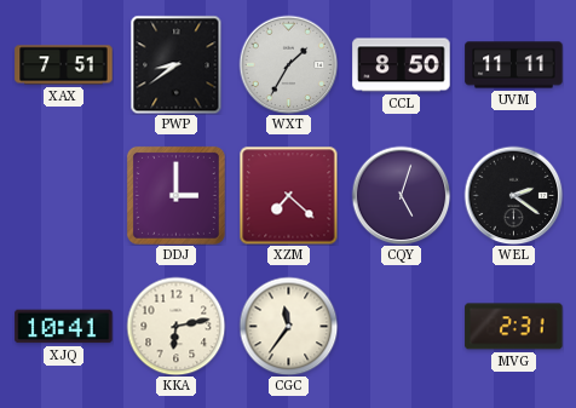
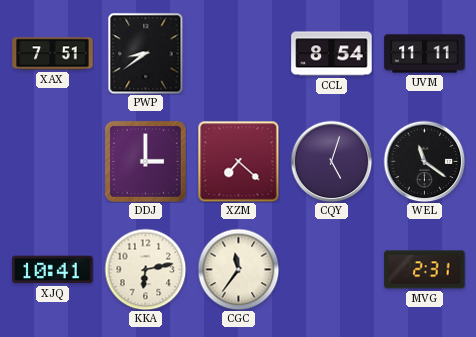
WXT: 1:35 -> none
CCL: 8:50 -> 8:54
WEL: 2:21 -> 11:21
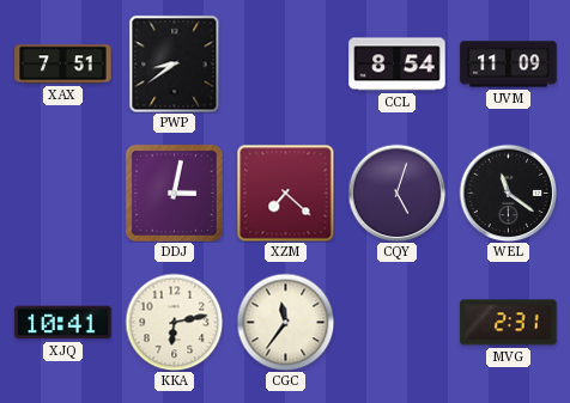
UVM: 11:11 -> 11:09
DDJ: 3:00 -> 3:02
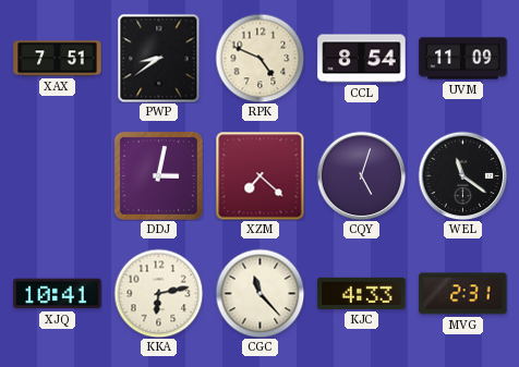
RPK: none -> 4:49
CGC: 11:36 -> 11:23
KJC: none -> 4:33
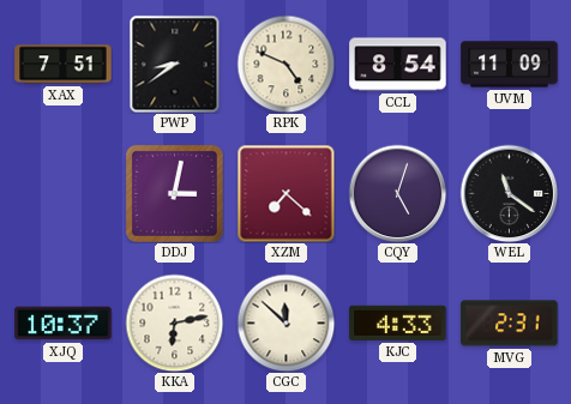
XJQ: 10:41 -> 10:37
CGC: 11:23 -> 11:52
